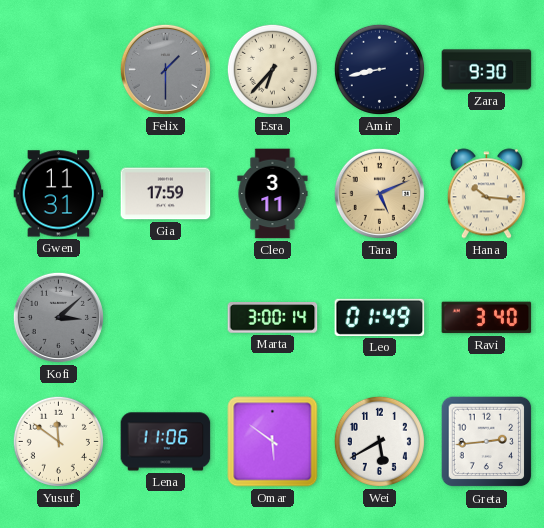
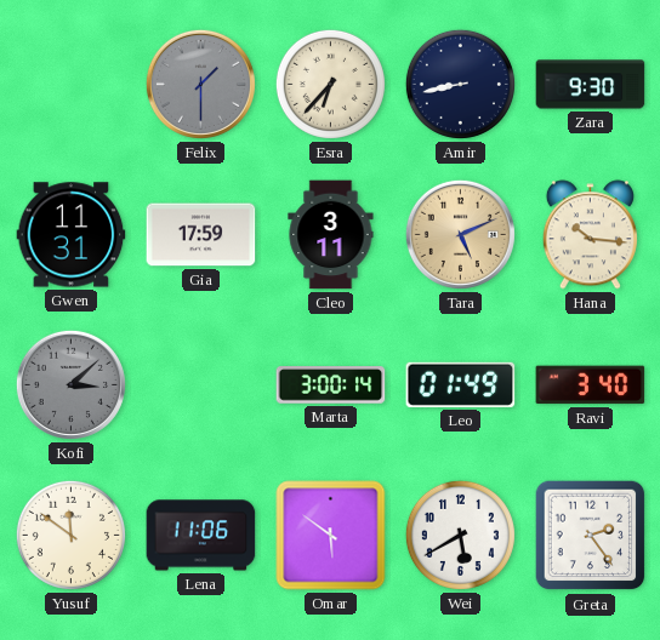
Greta: 2:44 -> 2:24
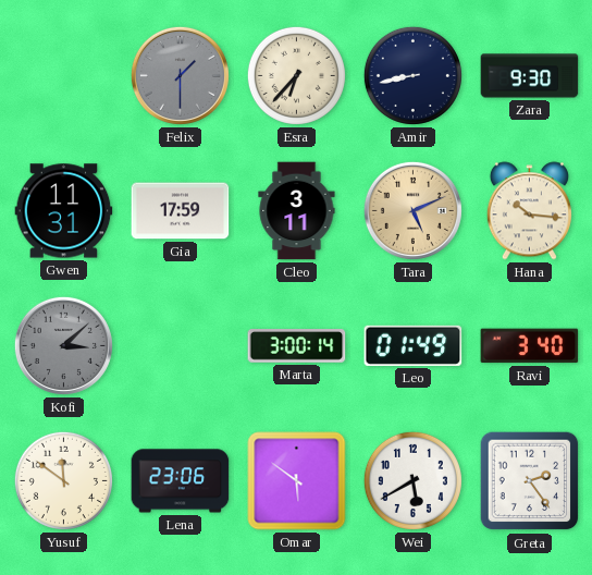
Lena: 11:06 -> 23:06
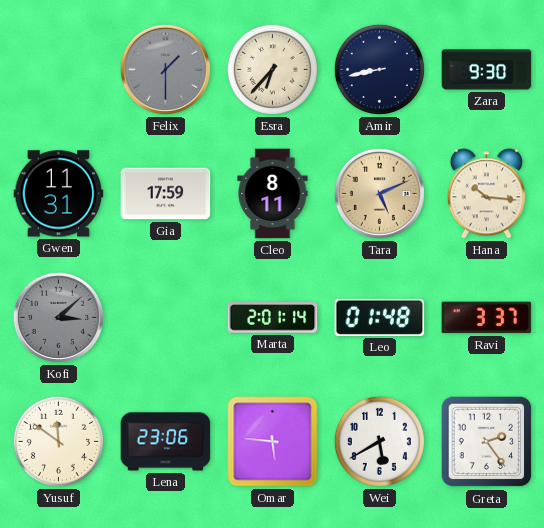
Cleo: 3:11 -> 8:11
Marta: 3:00 -> 2:01
Leo: 01:49 -> 01:48
Ravi: 3:40 -> 3:37
Omar: 5:51 -> 5:46
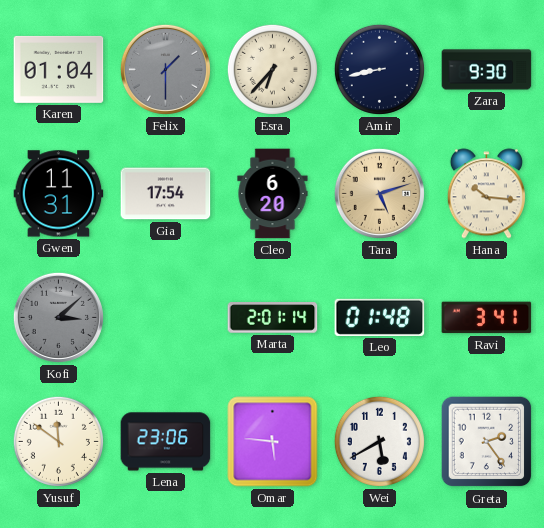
Karen: none -> 01:04
Gia: 17:59 -> 17:54
Cleo: 8:11 -> 6:20
Tara: 5:11 -> 5:12
Ravi: 3:37 -> 3:41
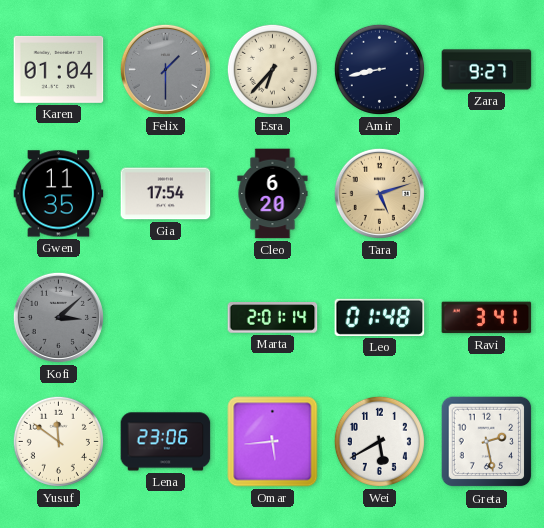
Zara: 9:30 -> 9:27
Gwen: 11:31 -> 11:35
Hana: 10:16 -> none
Omar: 5:46 -> 5:44
Greta: 2:24 -> 2:28
